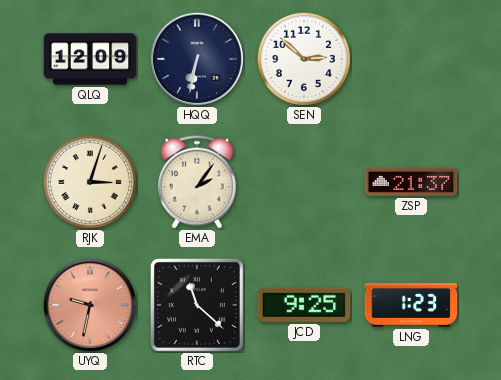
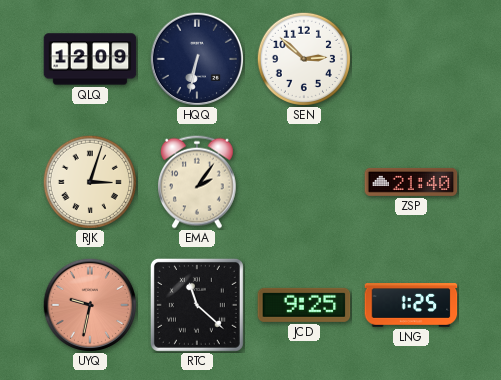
ZSP: 21:37 -> 21:40
LNG: 1:23 -> 1:25
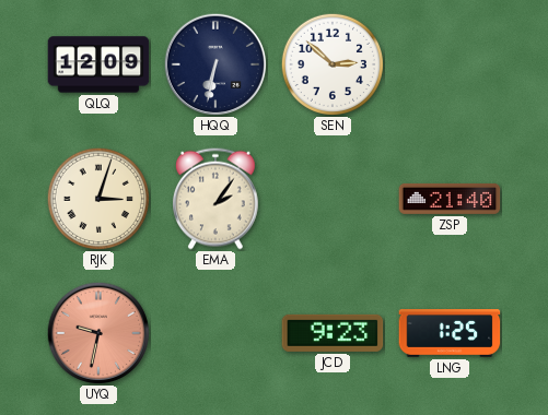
RTC: 11:22 -> none
JCD: 9:25 -> 9:23
